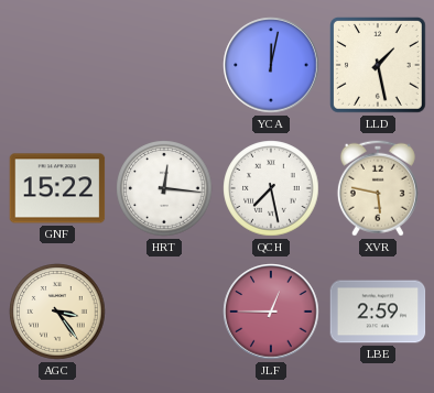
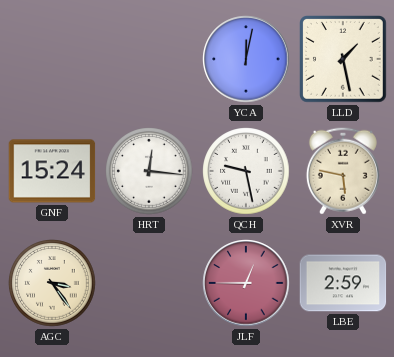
GNF: 15:22 -> 15:24
QCH: 7:28 -> 9:28
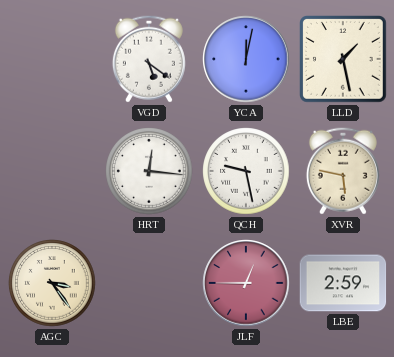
VGD: none -> 5:21
GNF: 15:24 -> none
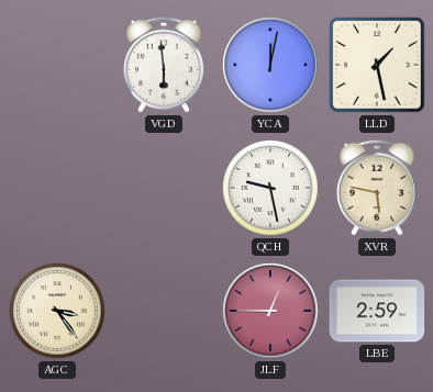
VGD: 5:21 -> 5:59
HRT: 12:16 -> none
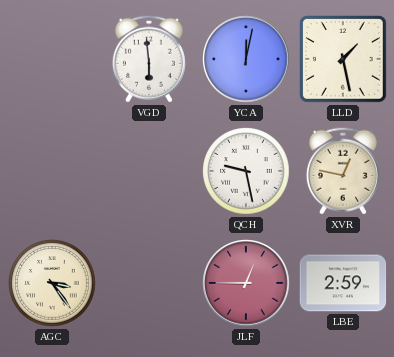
XVR: 5:47 -> 12:47
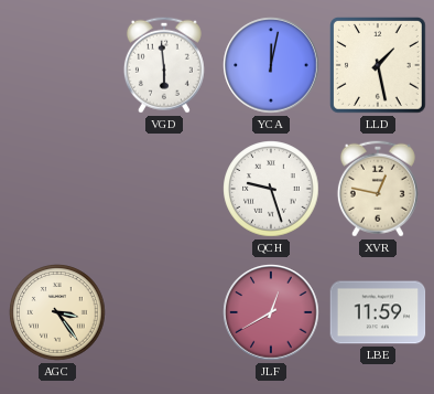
QCH: 9:28 -> 9:27
JLF: 12:45 -> 12:40
LBE: 2:59 -> 11:59
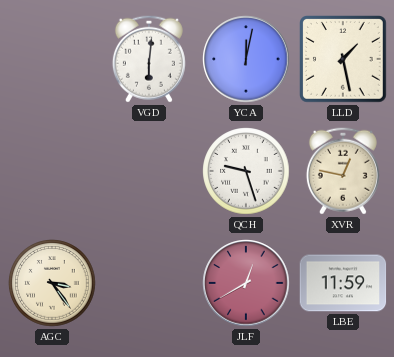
VGD: 5:59 -> 6:01
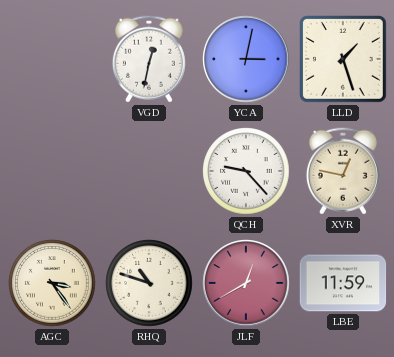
VGD: 6:01 -> 12:32
YCA: 12:02 -> 3:02
LLD: 1:28 -> 1:27
QCH: 9:27 -> 9:23
RHQ: none -> 10:48
